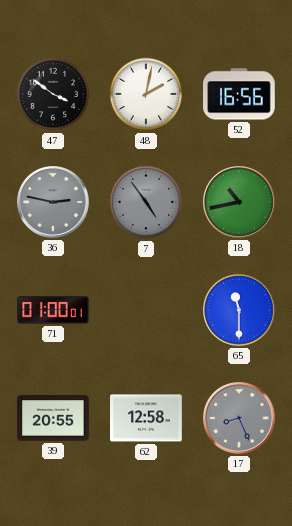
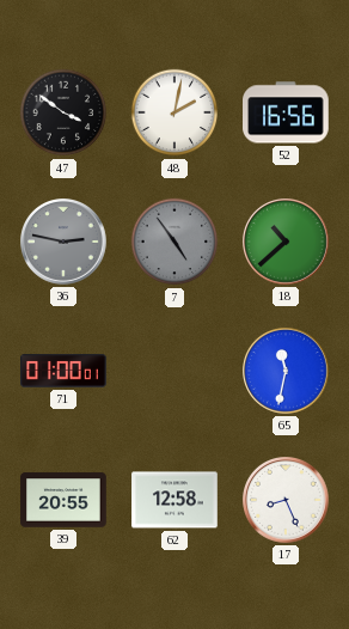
18: 10:43 -> 10:38
65: 11:30 -> 11:32
17 dial: grey -> white
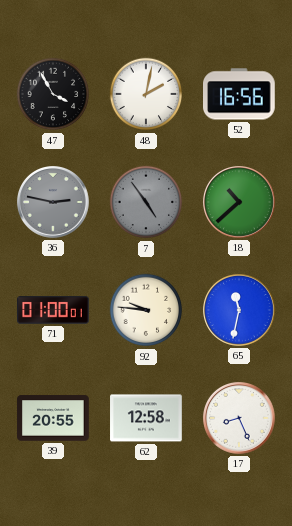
47: 3:51 -> 3:55
92: none -> 9:46
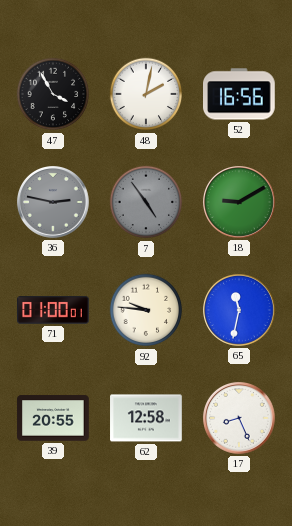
18: 10:38 -> 9:10
